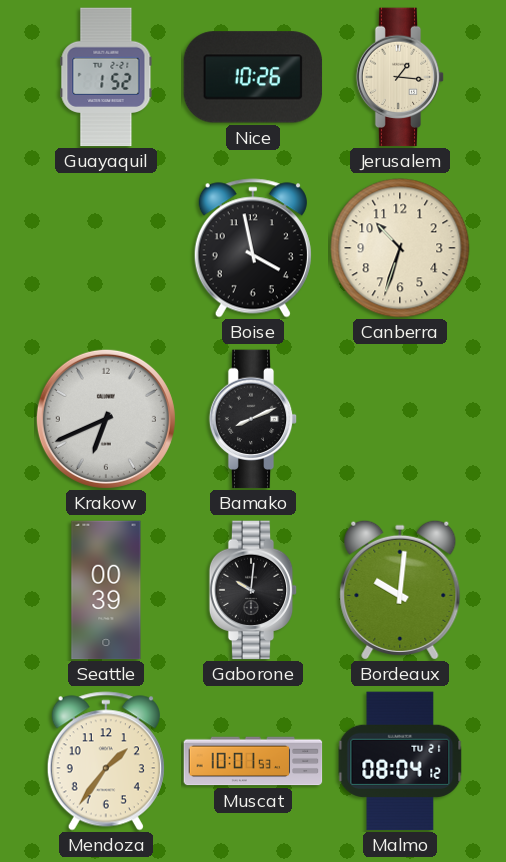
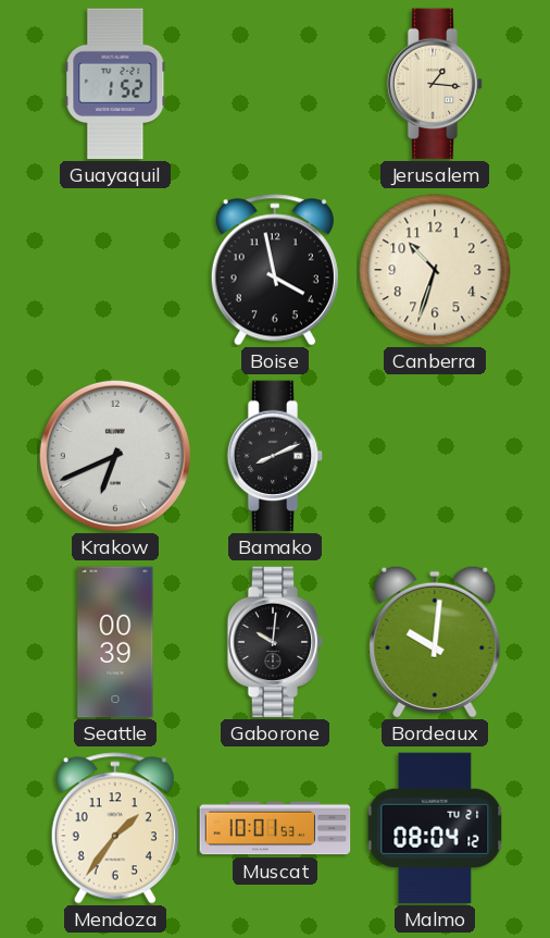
Nice: 10:26 -> none
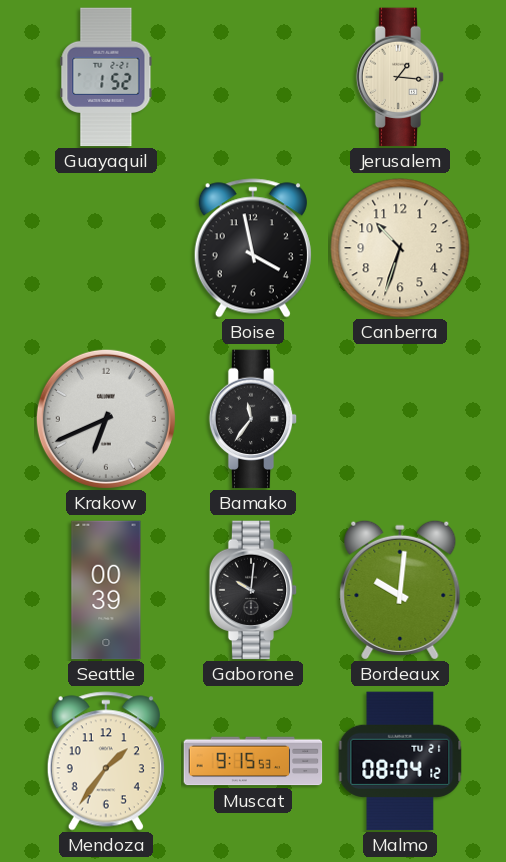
Bamako: 8:11 -> 11:36
Muscat: 10:01 -> 9:15
